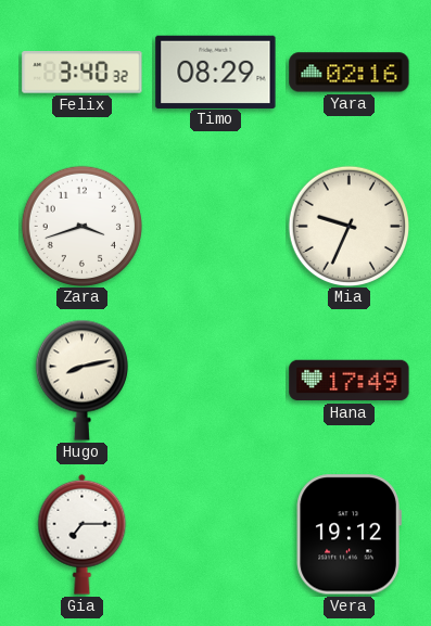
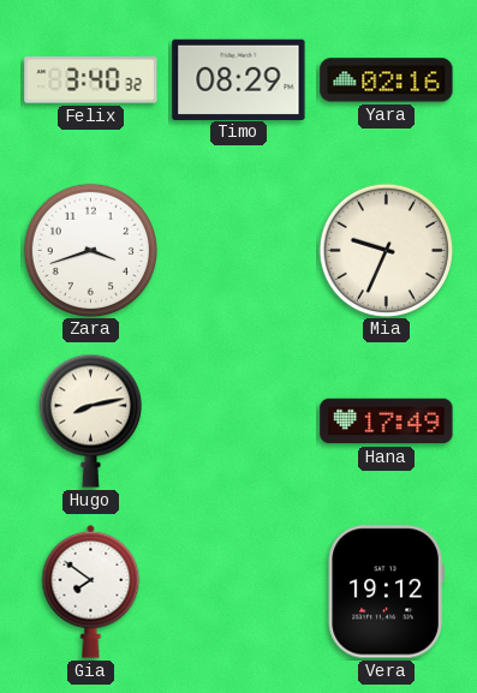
Gia: 7:15 -> 7:51
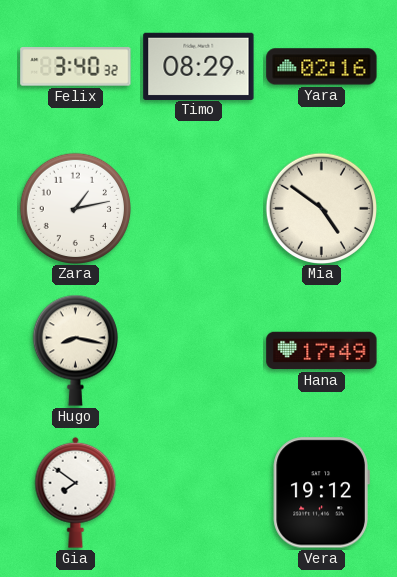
Zara: 3:42 -> 1:13
Mia: 9:34 -> 4:51
Hugo: 8:13 -> 8:17
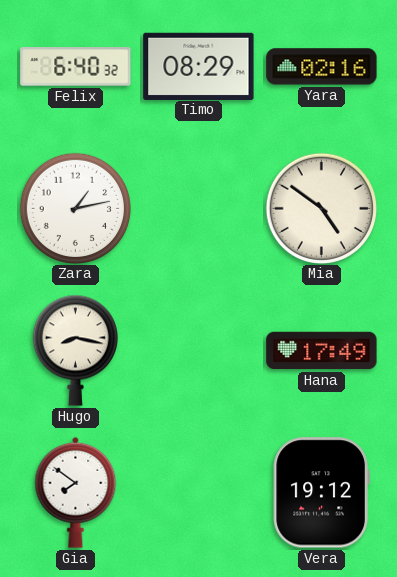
Felix: 3:40 -> 6:40
